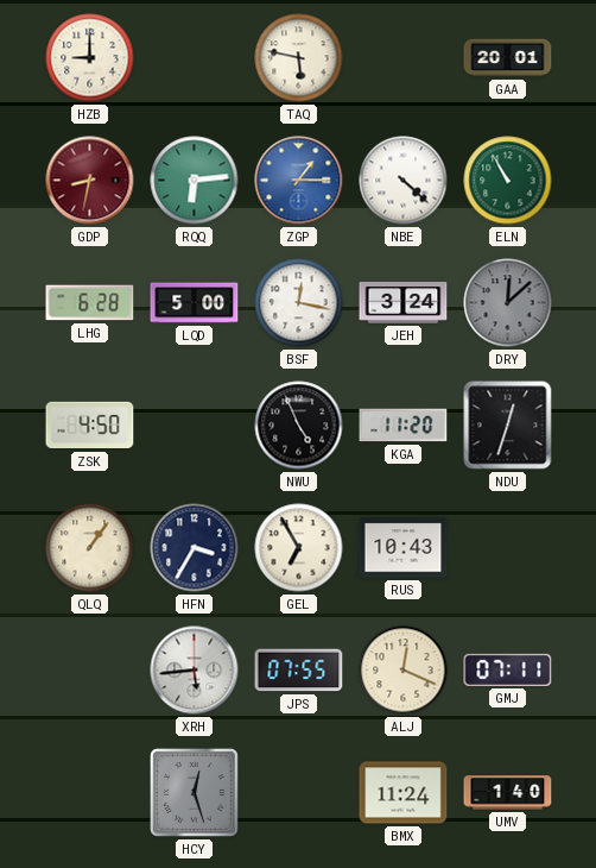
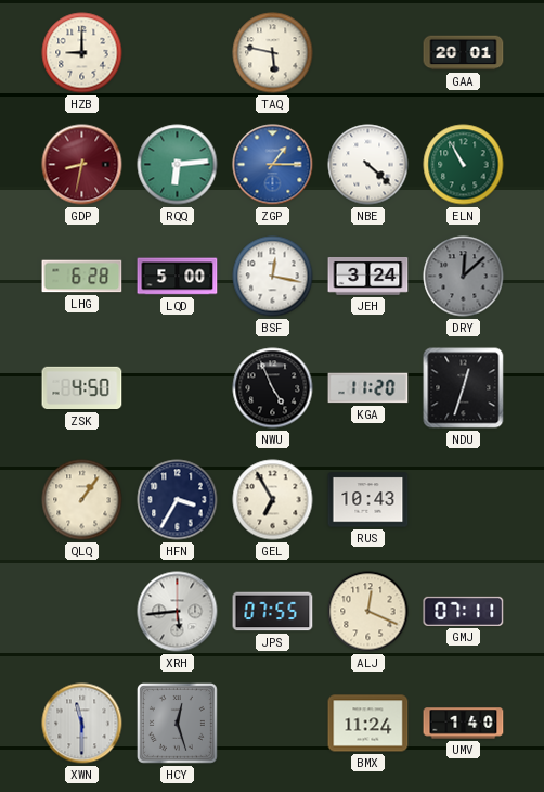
XWN: none -> 11:30
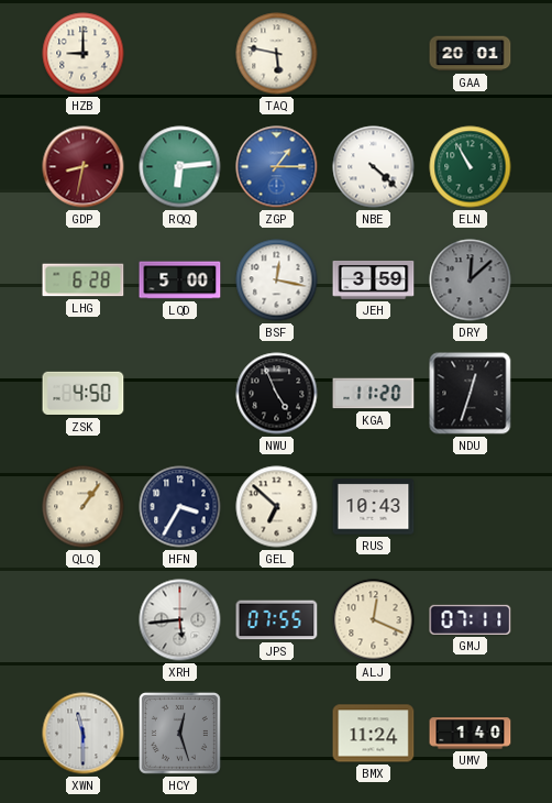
JEH: 3:24 -> 3:59
GEL: 6:55 -> 6:52
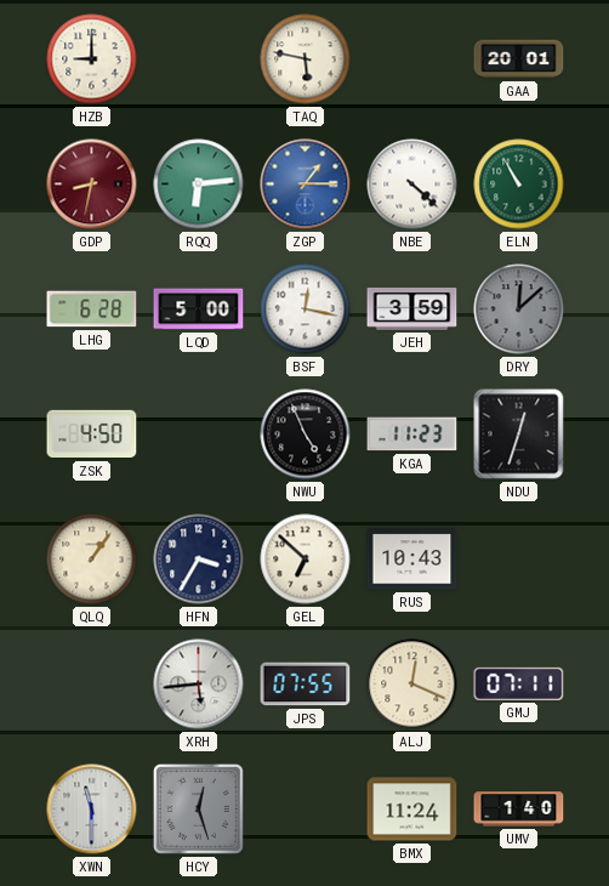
KGA: 11:20 -> 11:23
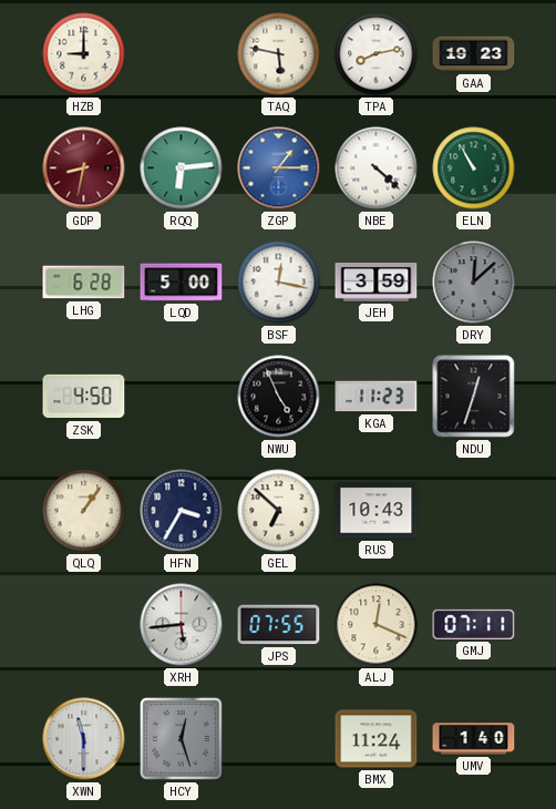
TPA: none -> 8:13
GAA: 20:01 -> 19:23
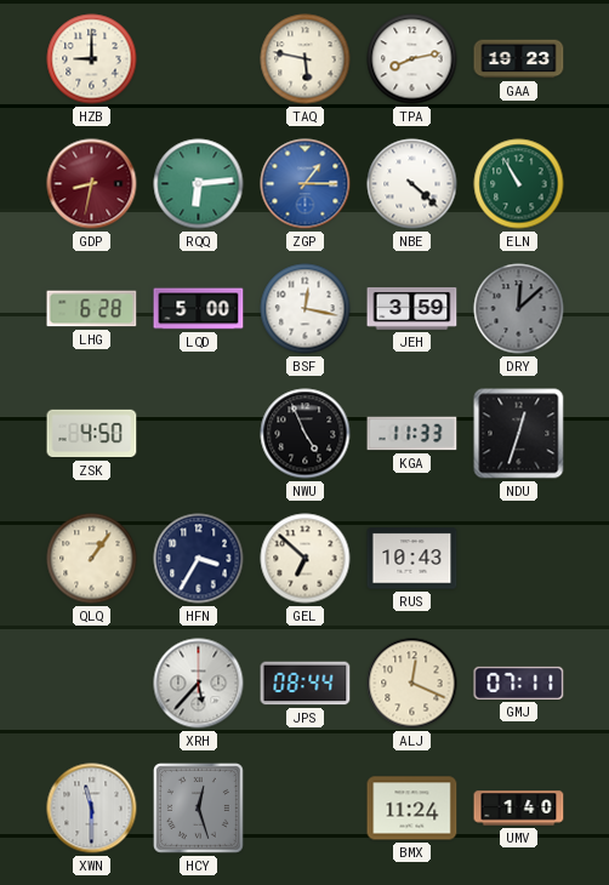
KGA: 11:23 -> 11:33
XRH: 5:44 -> 5:37
JPS: 07:55 -> 08:44
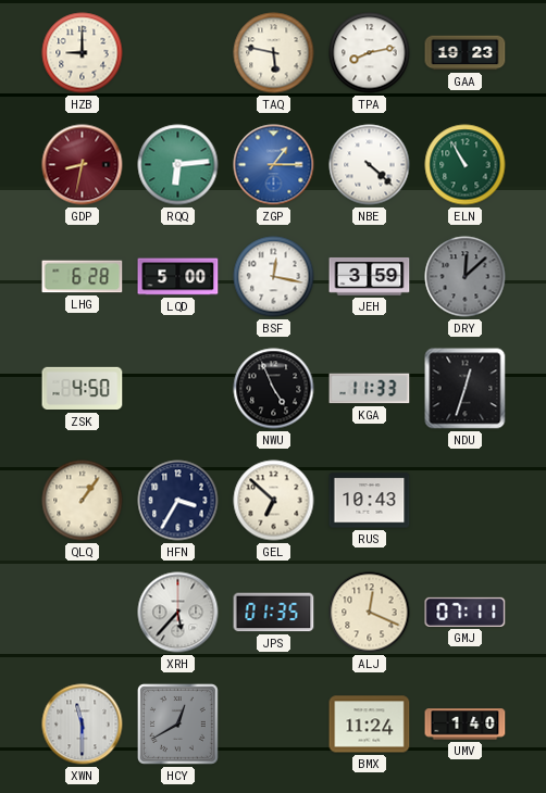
JPS: 08:44 -> 01:35
HCY: 12:27 -> 12:40
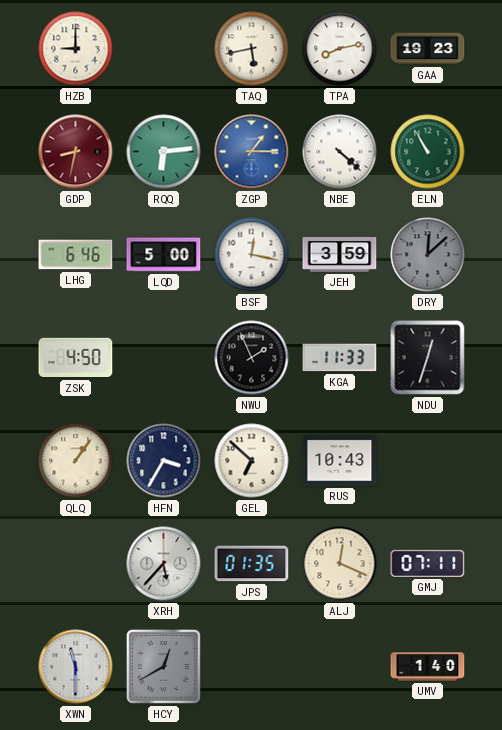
TAQ: 5:47 -> 5:43
LHG: 6:28 -> 6:46
NWU: 4:56 -> 1:56
BMX: 11:24 -> none
